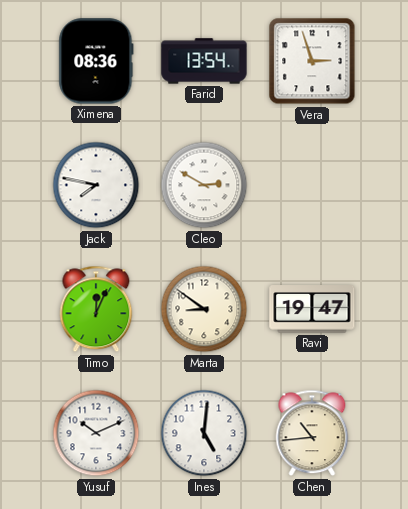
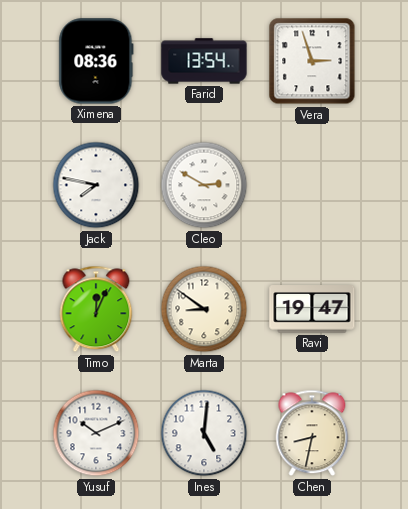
Chen: 10:44 -> 8:32
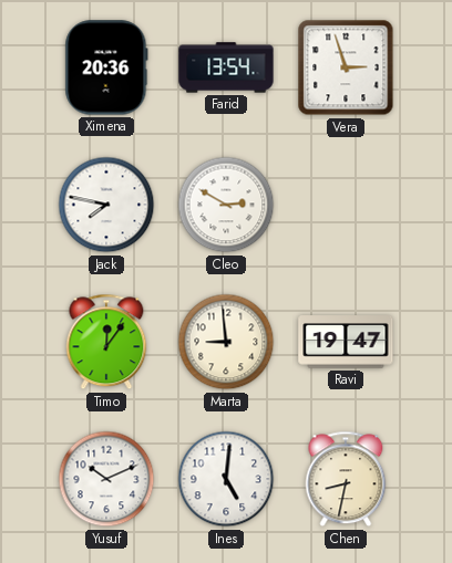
Ximena: 08:36 -> 20:36
Timo: 12:04 -> 12:06
Marta: 8:51 -> 8:59
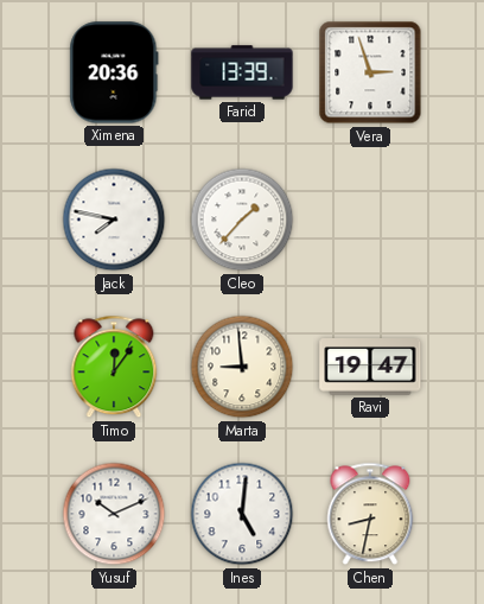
Farid: 13:54 -> 13:39
Cleo: 2:50 -> 1:37
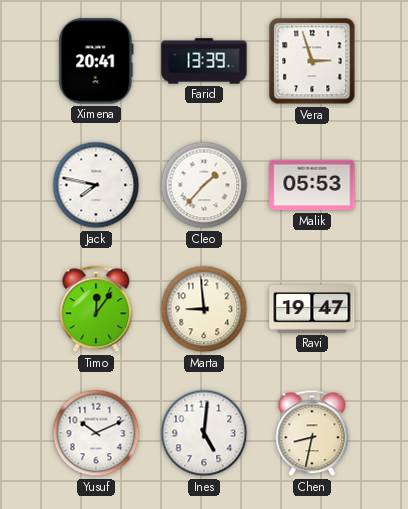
Ximena: 20:36 -> 20:41
Malik: none -> 05:53
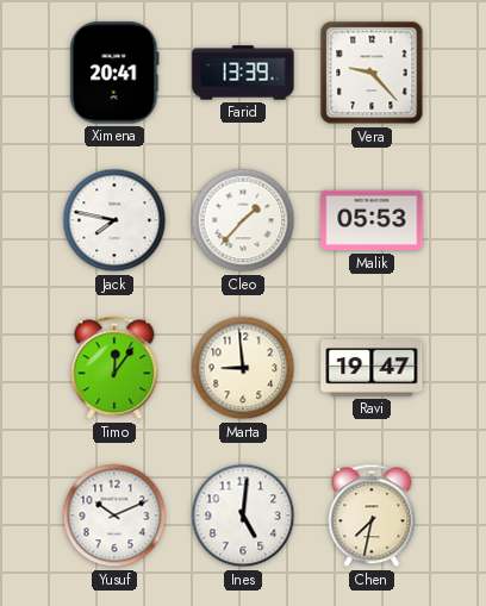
Vera: 2:57 -> 9:23
Chen: 8:32 -> 7:32
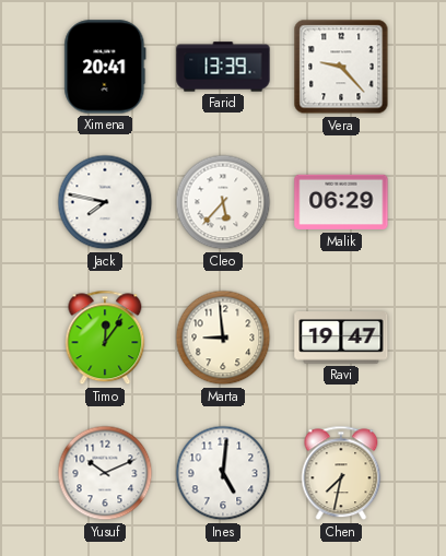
Cleo: 1:37 -> 5:37
Malik: 05:53 -> 06:29
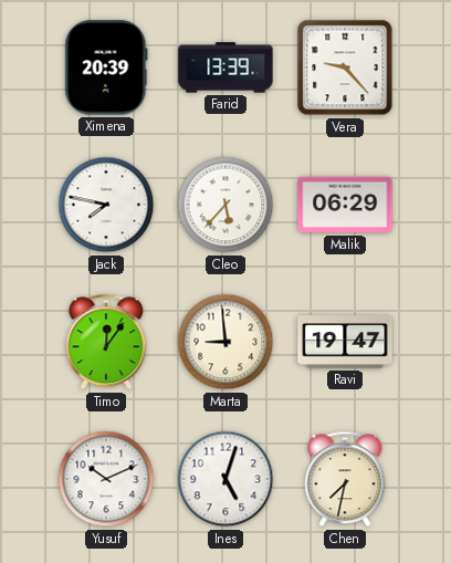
Ximena: 20:41 -> 20:39
Ines: 5:01 -> 5:03
